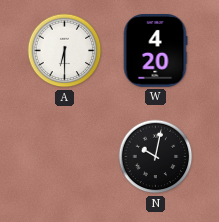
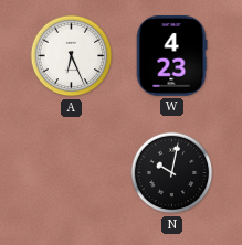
A: 6:30 -> 6:26
W: 4:20 -> 4:23
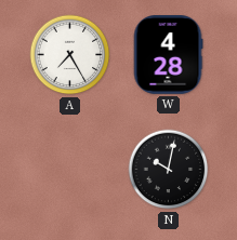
A: 6:26 -> 7:25
W: 4:23 -> 4:28
